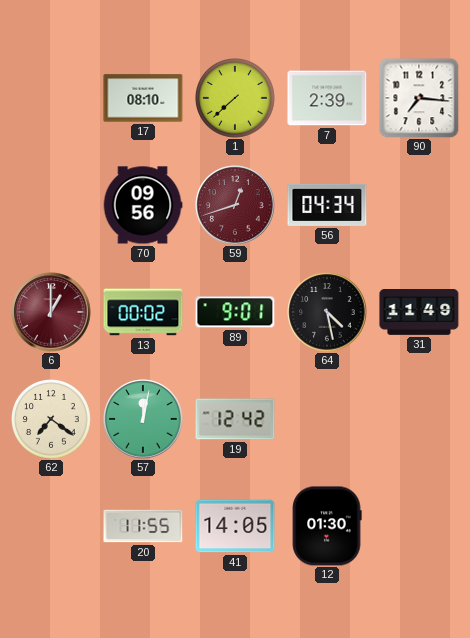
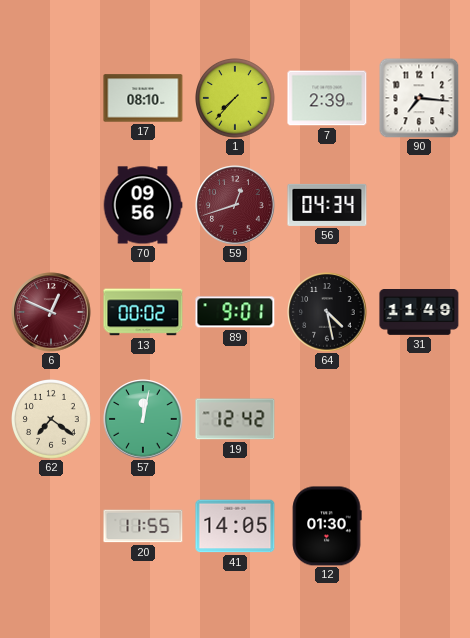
1: 7:38 -> 7:37
6: 1:00 -> 12:49
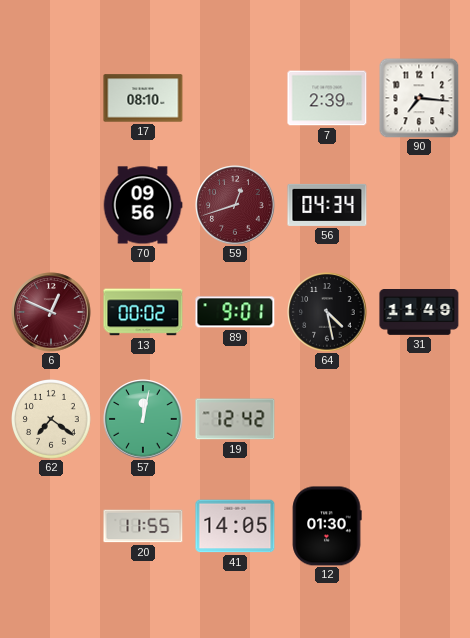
1: 7:37 -> none
